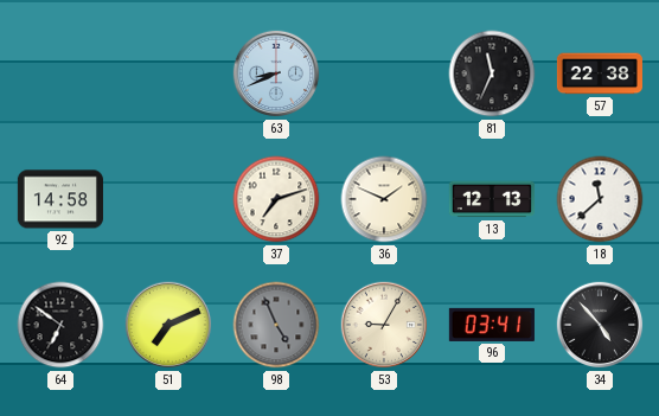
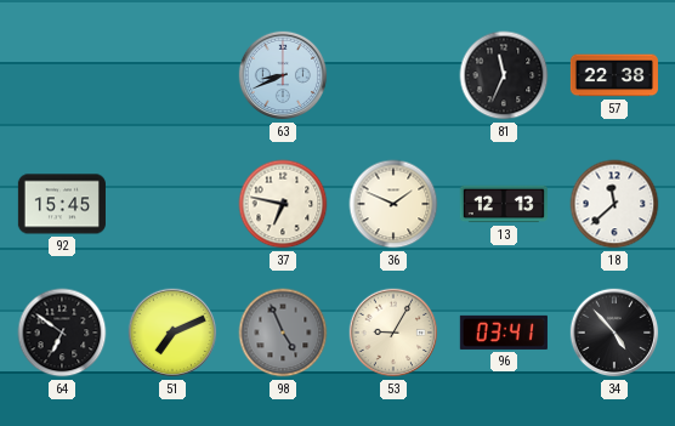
92: 14:58 -> 15:45
37: 7:12 -> 6:47
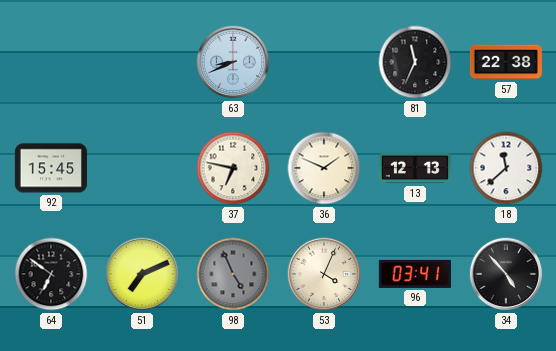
53: 9:05 -> 4:04
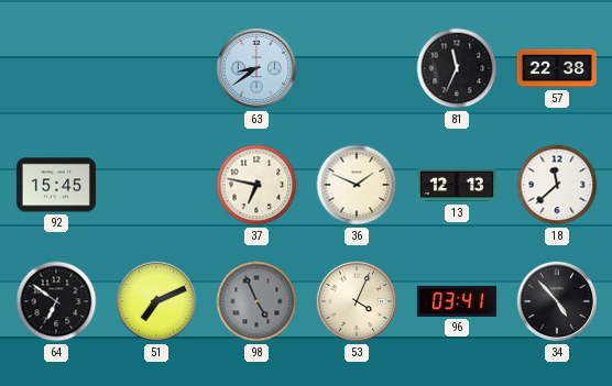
63: 8:41 -> 8:39
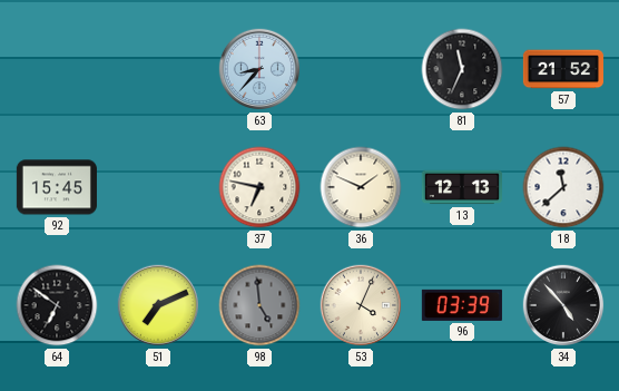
63: 8:39 -> 8:37
57: 22:38 -> 21:52
98: 4:56 -> 4:59
96: 03:41 -> 03:39
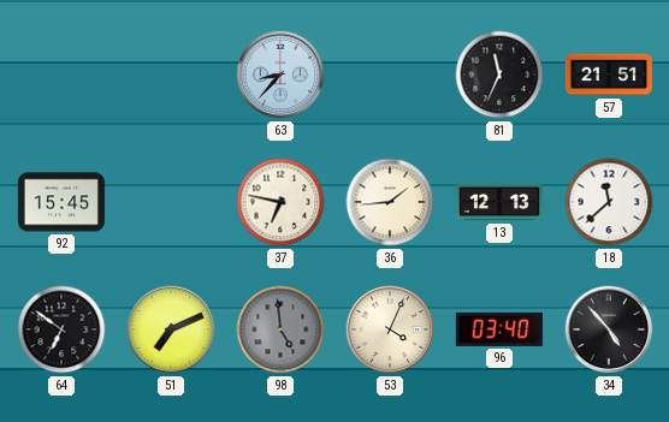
57: 21:52 -> 21:51
36: 1:49 -> 1:44
96: 03:39 -> 03:40
